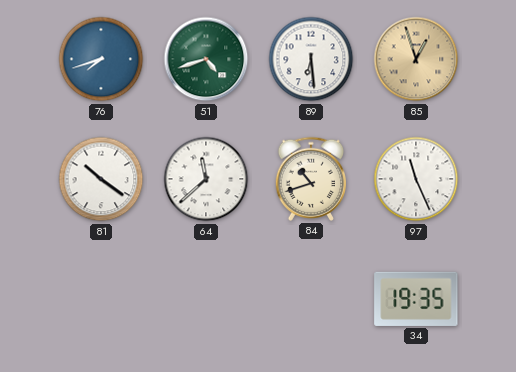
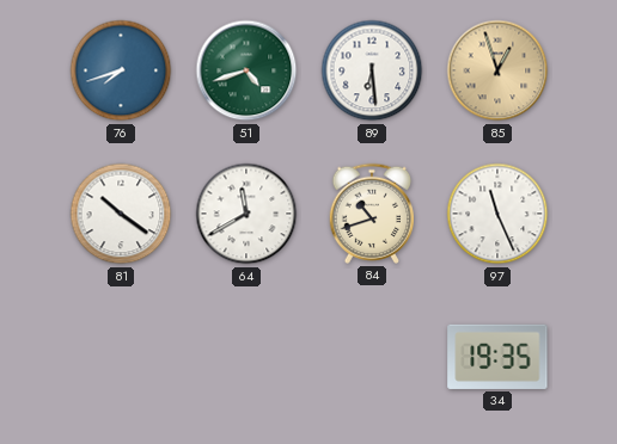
64: 11:38 -> 11:40
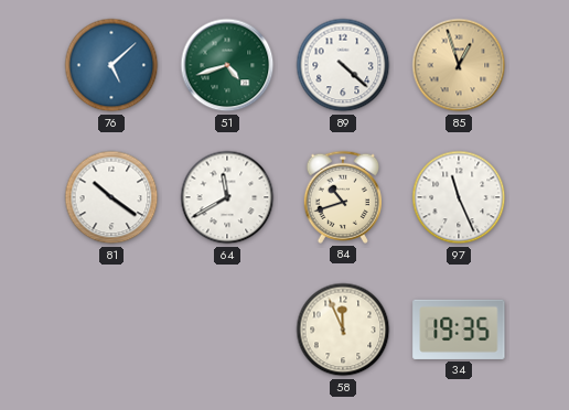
76: 7:42 -> 5:08
89: 6:29 -> 4:22
58: none -> 11:56
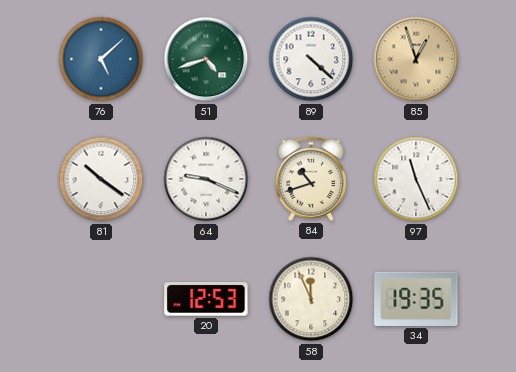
64: 11:40 -> 9:19
20: none -> 12:53
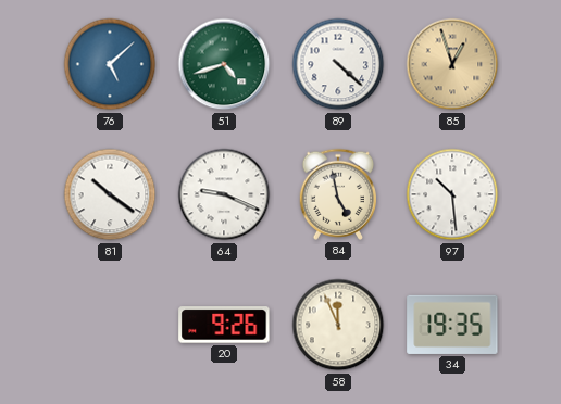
84: 10:42 -> 4:58
97: 11:26 -> 10:29
20: 12:53 -> 9:26
